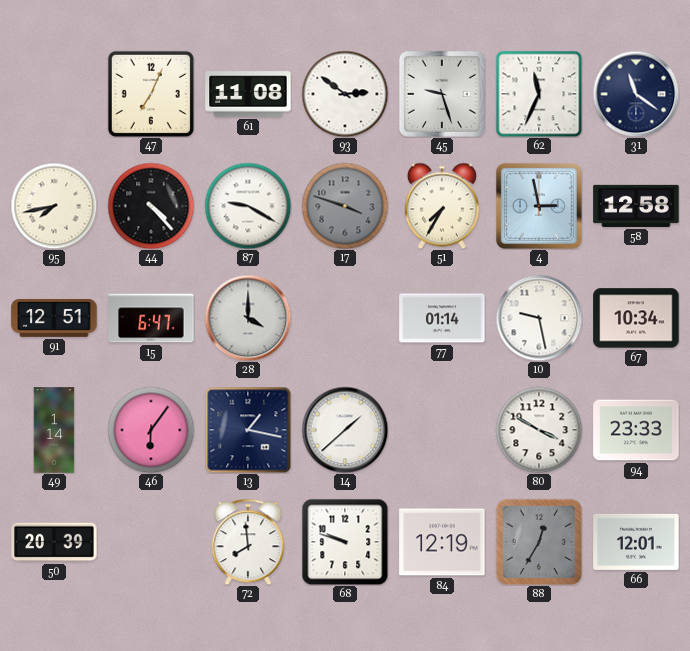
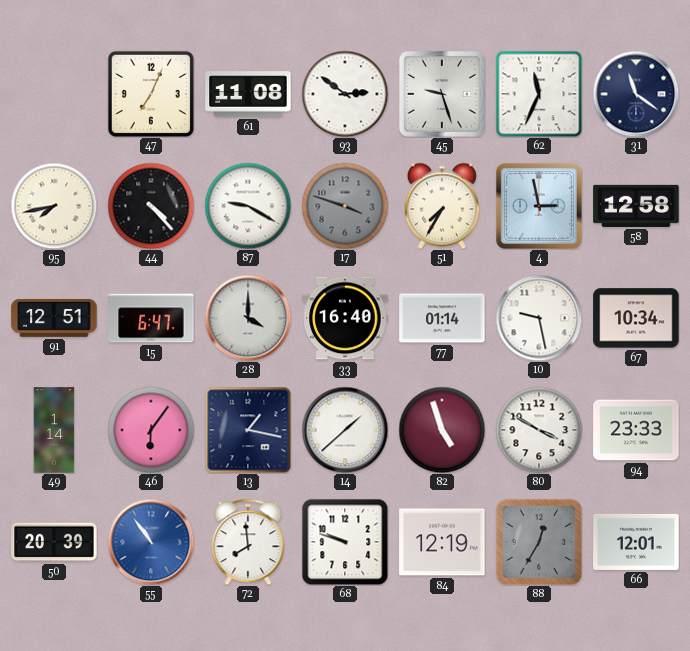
33: none -> 16:40
82: none -> 4:57
55: none -> 10:54
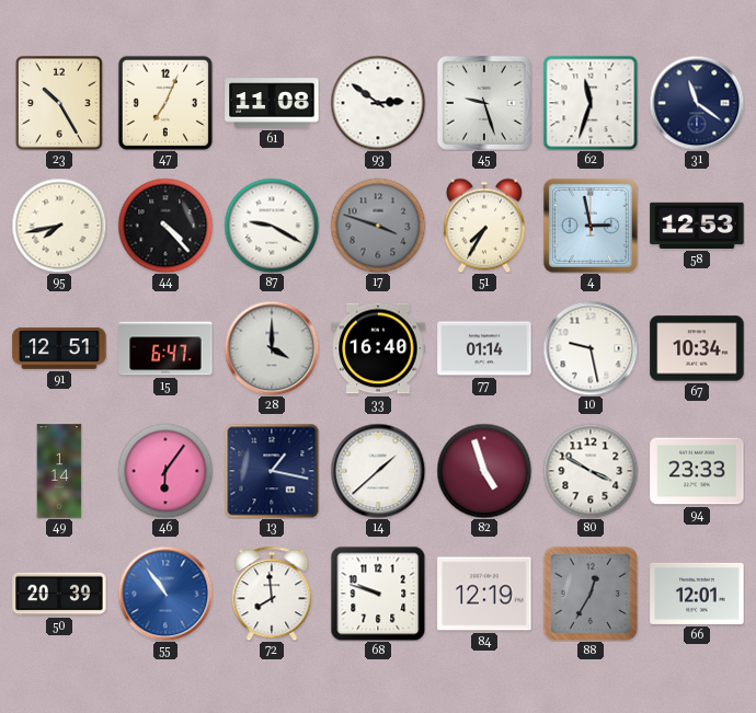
23: none -> 10:25
62: 11:34 -> 11:33
58: 12:58 -> 12:53
